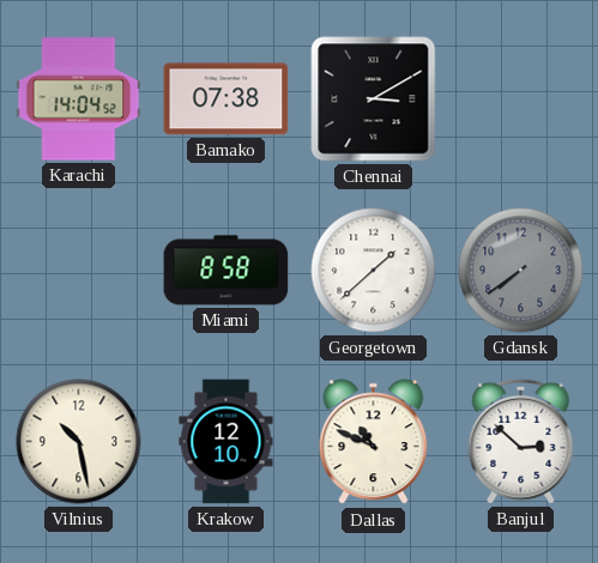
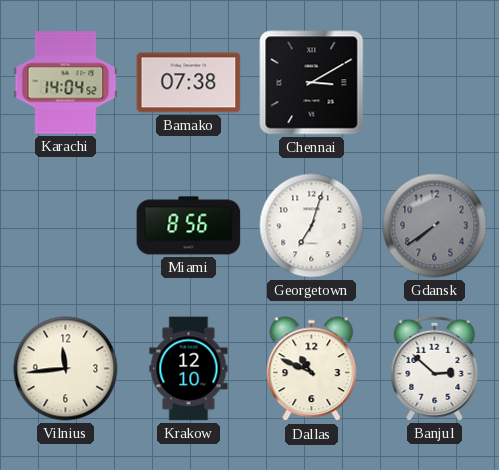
Miami: 8:58 -> 8:56
Georgetown: 1:38 -> 7:03
Vilnius: 10:28 -> 11:44
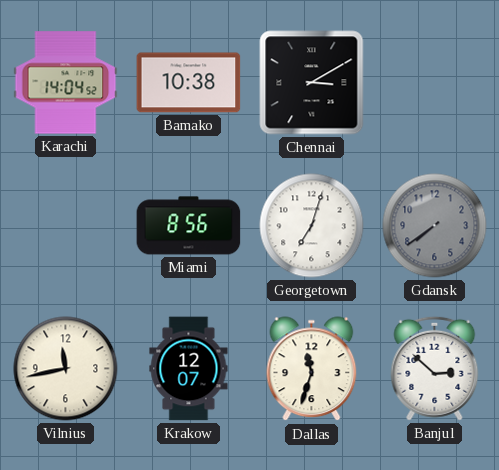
Bamako: 07:38 -> 10:38
Vilnius: 11:44 -> 11:43
Krakow: 12:10 -> 12:07
Dallas: 10:49 -> 11:33
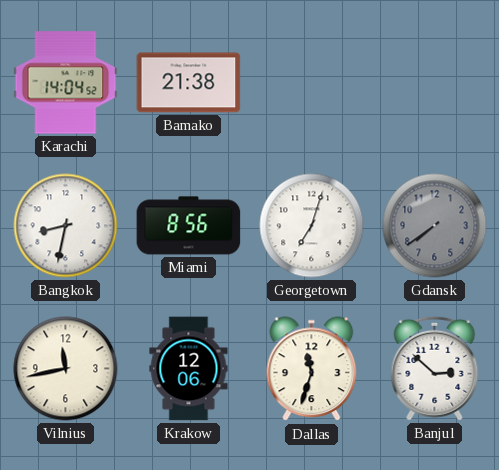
Bamako: 10:38 -> 21:38
Chennai: 3:10 -> none
Bangkok: none -> 8:32
Krakow: 12:07 -> 12:06
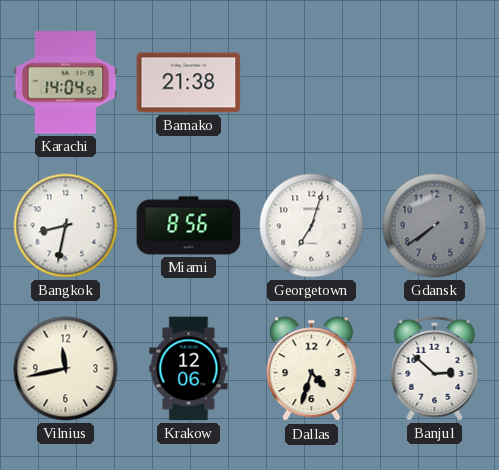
Dallas: 11:33 -> 4:33
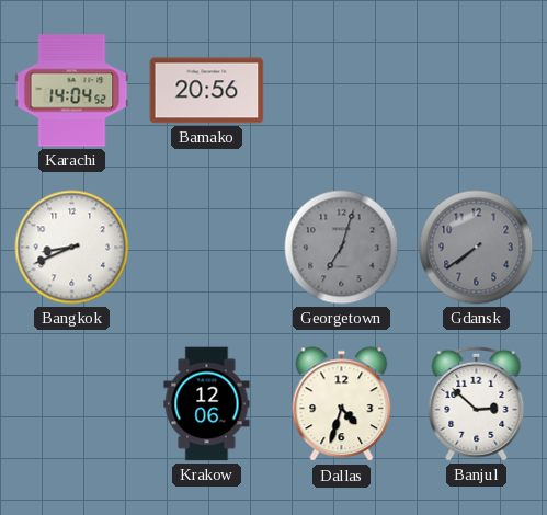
Bamako: 21:38 -> 20:56
Bangkok: 8:32 -> 8:41
Miami: 8:56 -> none
Georgetown dial: white -> grey
Vilnius: 11:43 -> none
